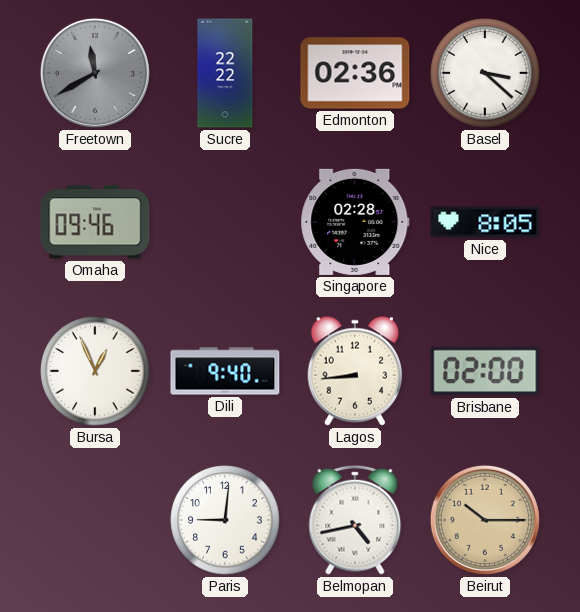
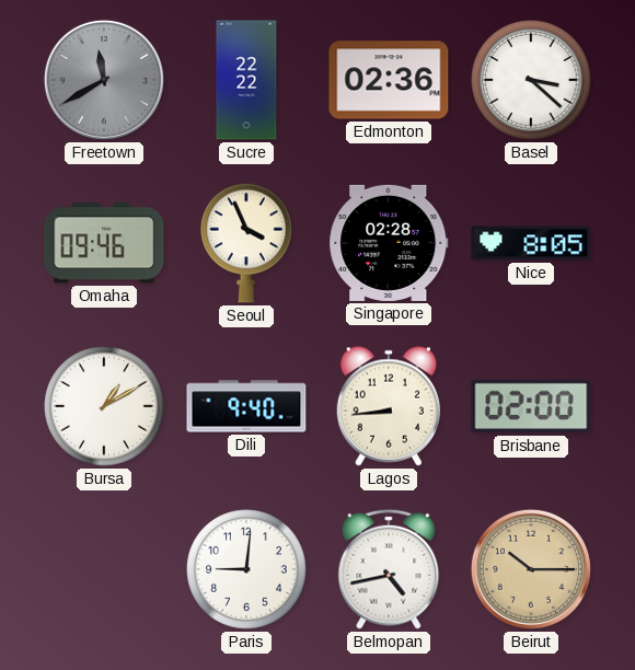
Seoul: none -> 3:56
Bursa: 12:56 -> 1:10
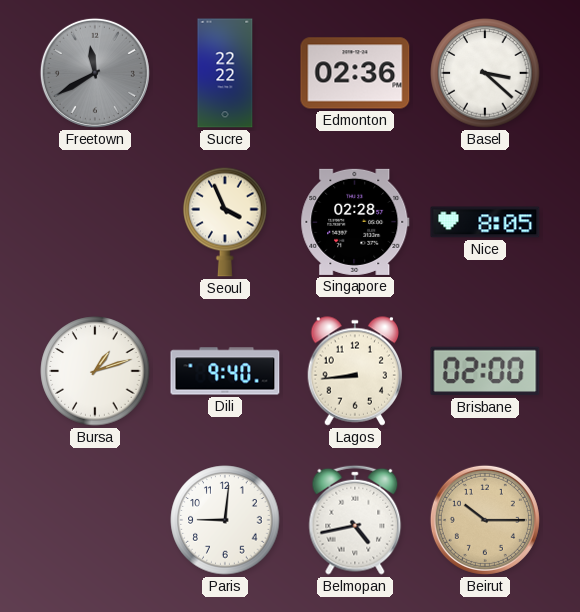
Omaha: 09:46 -> none
Bursa: 1:10 -> 1:12
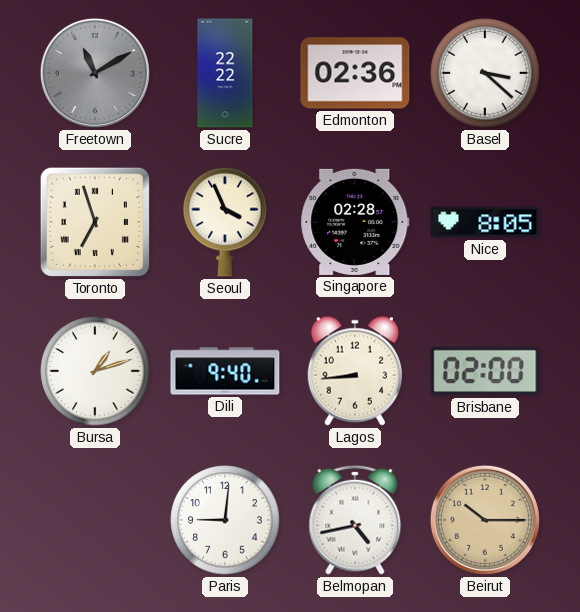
Freetown: 11:40 -> 11:10
Toronto: none -> 6:57
